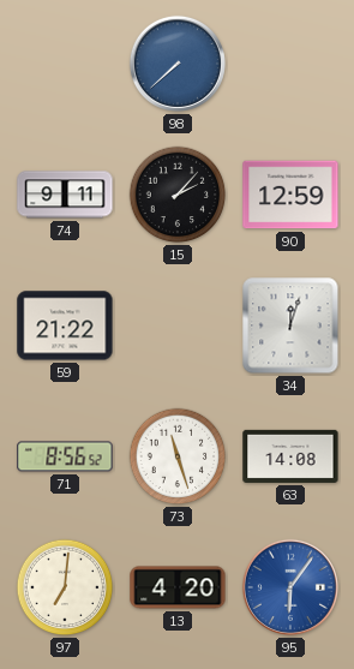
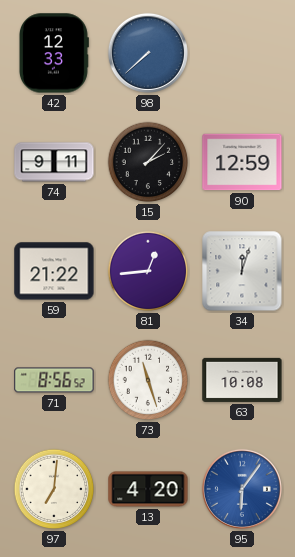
42: none -> 12:33
81: none -> 12:44
63: 14:08 -> 10:08
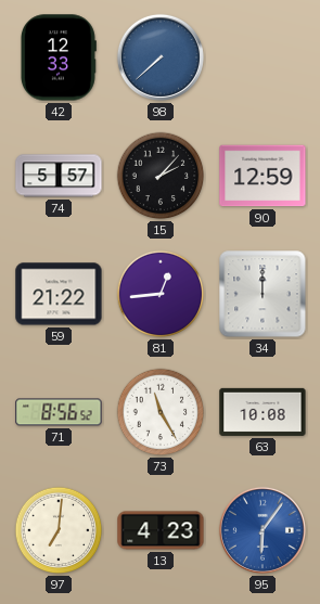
74: 9:11 -> 5:57
34: 12:03 -> 12:00
73: 11:27 -> 11:25
13: 4:20 -> 4:23
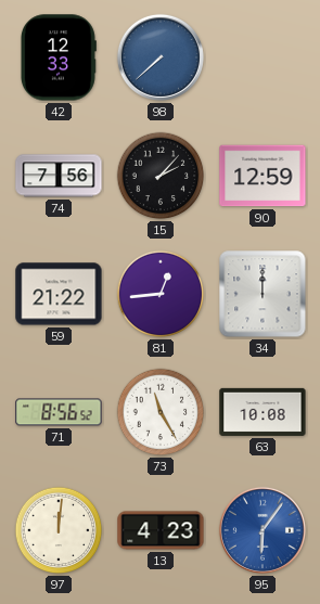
74: 5:57 -> 7:56
97: 7:01 -> 12:01
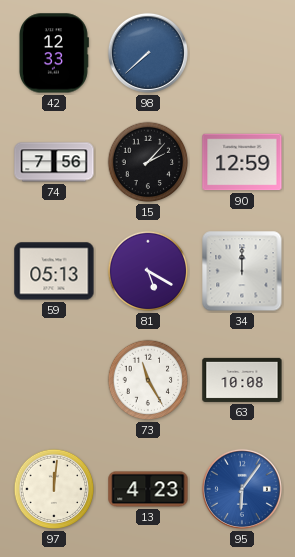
59: 21:22 -> 05:13
81: 12:44 -> 5:20
71: 8:56 -> none
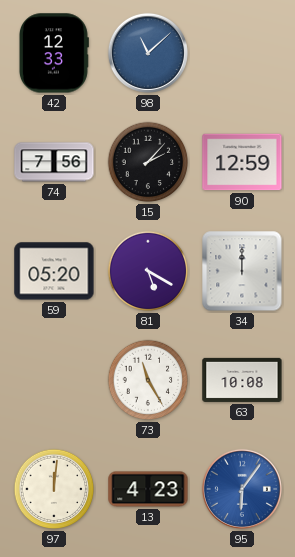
98: 7:38 -> 11:08
59: 05:13 -> 05:20
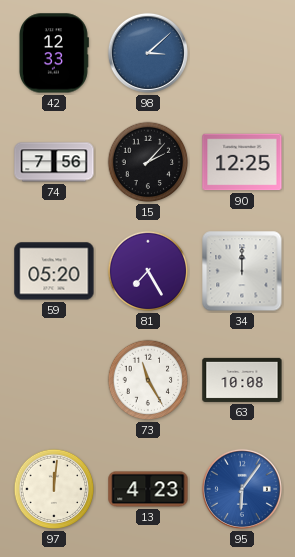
98: 11:08 -> 3:08
90: 12:59 -> 12:25
81: 5:20 -> 7:25
